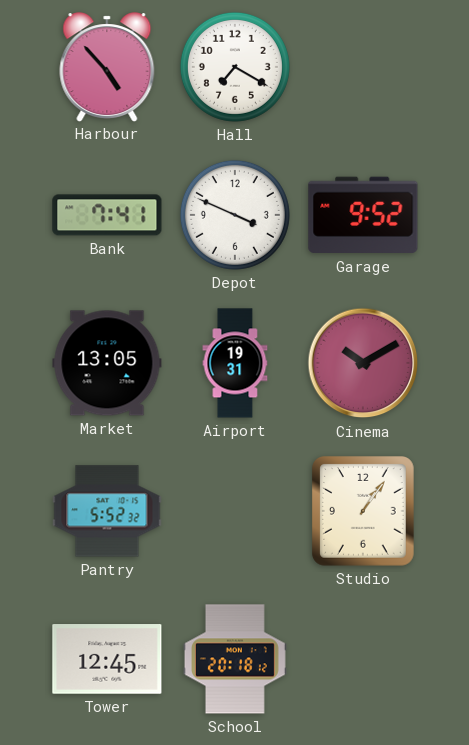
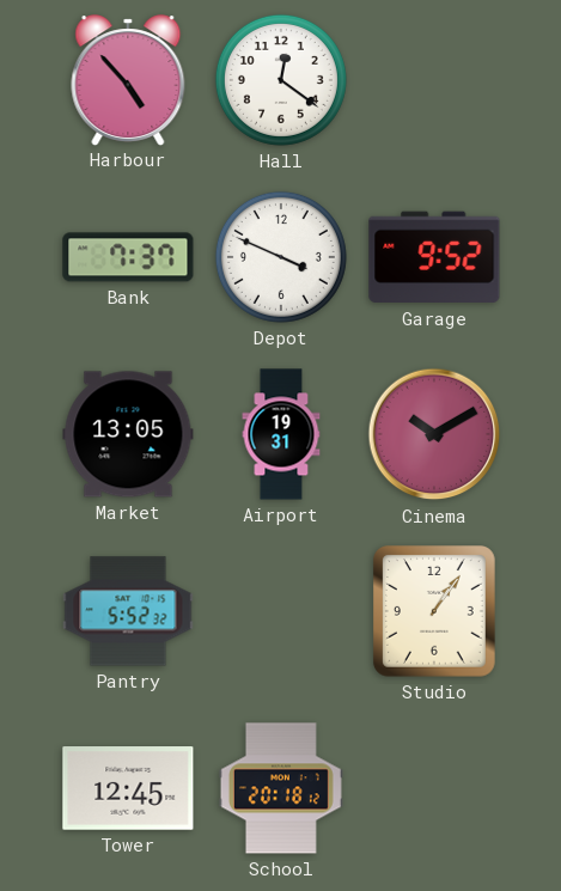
Hall: 7:20 -> 12:21
Bank: 7:41 -> 7:37
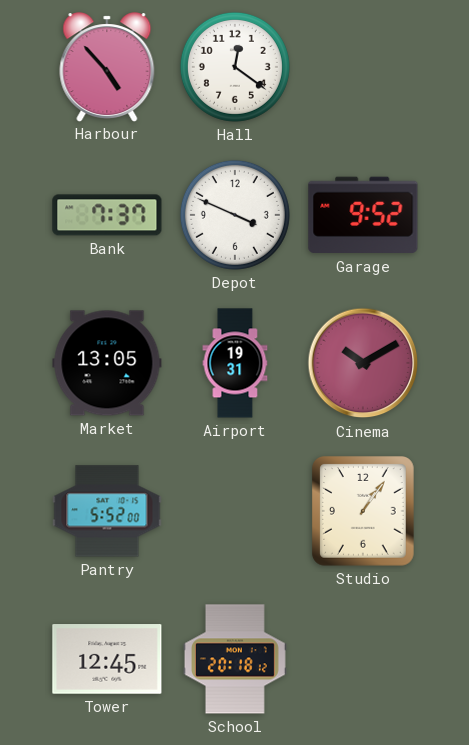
Pantry: 5:52:32 -> 5:52:00
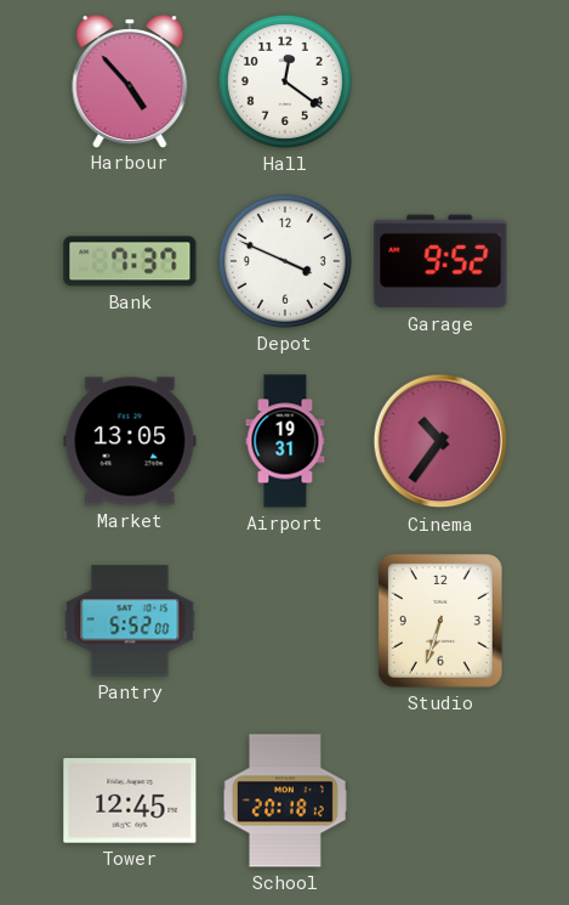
Cinema: 10:10 -> 10:36
Studio: 1:06 -> 6:33
